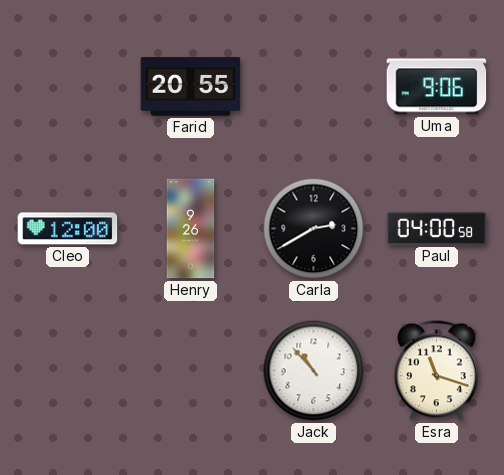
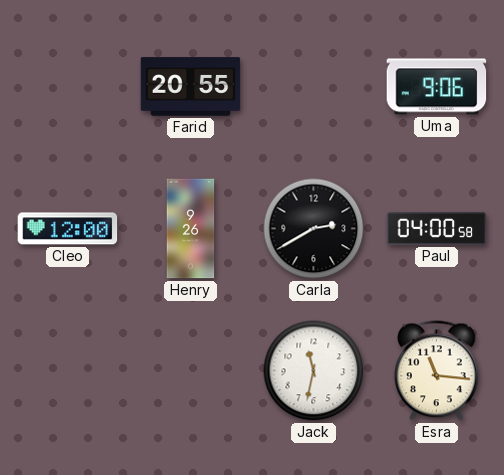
Jack: 10:53 -> 11:32
Esra: 11:18 -> 11:16
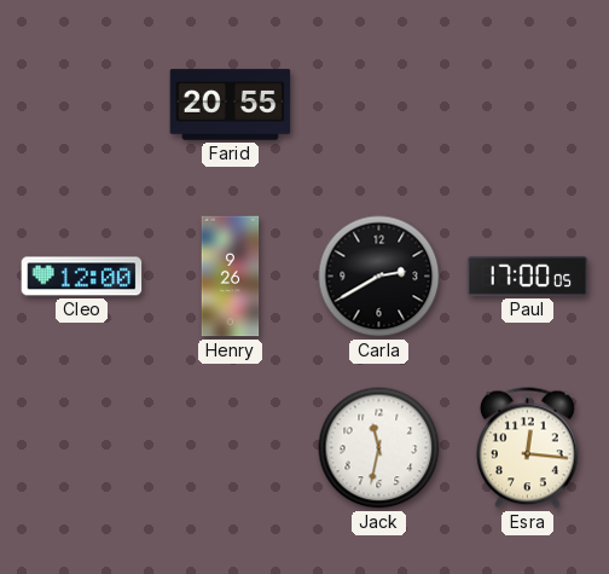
Uma: 9:06 -> none
Paul: 04:00 -> 17:00
Esra: 11:16 -> 12:16
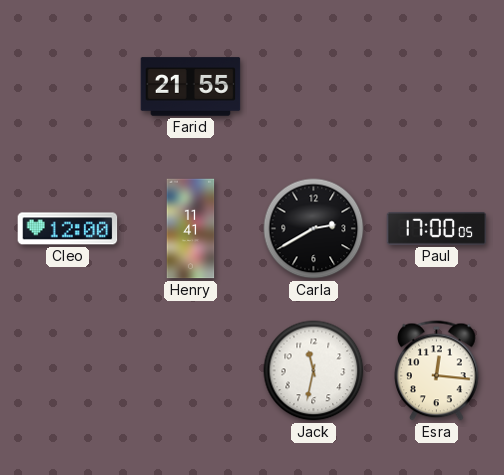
Farid: 20:55 -> 21:55
Henry: 9:26 -> 11:41
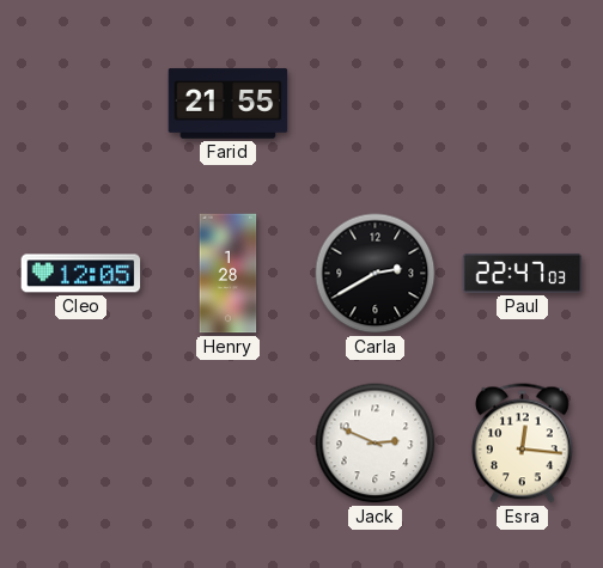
Cleo: 12:00 -> 12:05
Henry: 11:41 -> 1:28
Paul: 17:00 -> 22:47
Jack: 11:32 -> 2:49
